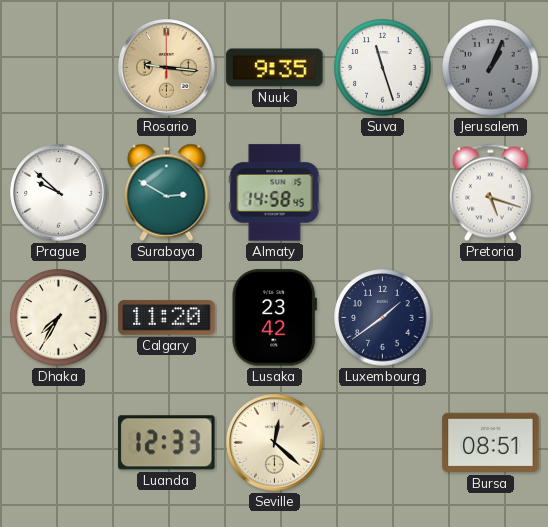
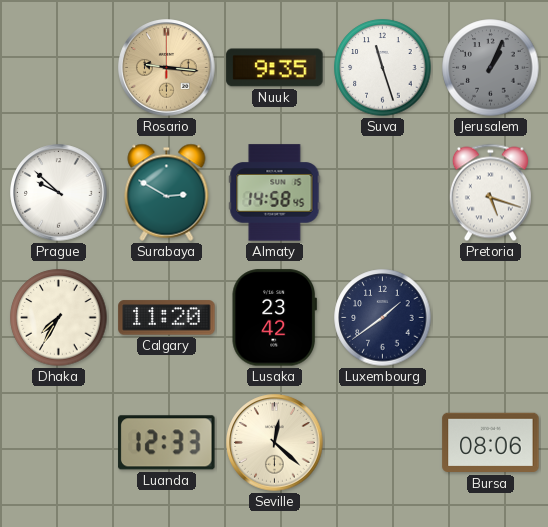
Bursa: 08:51 -> 08:06
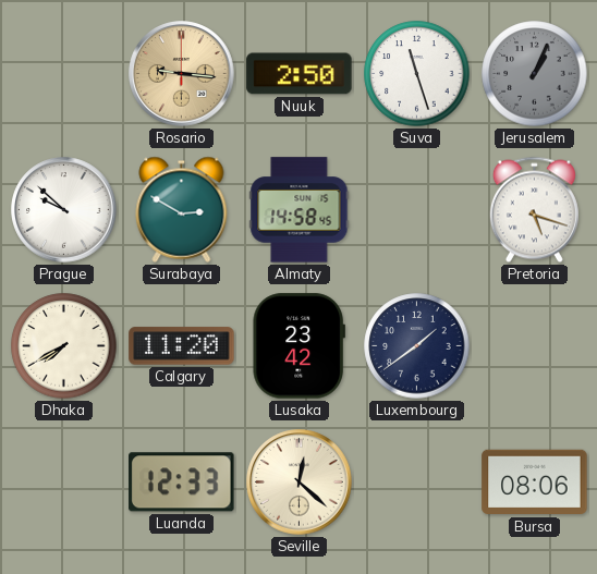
Nuuk: 9:35 -> 2:50
Dhaka: 7:35 -> 7:40
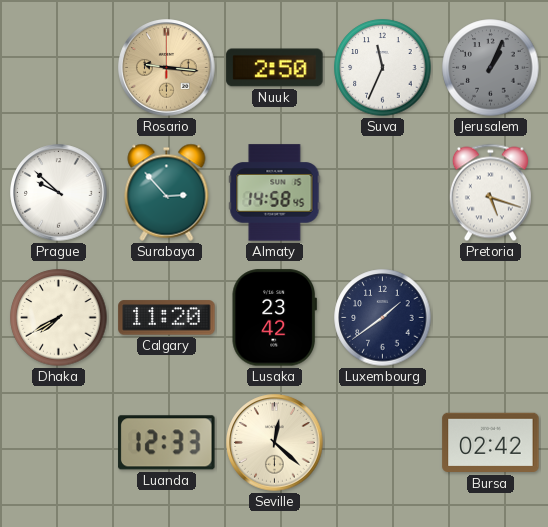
Suva: 11:27 -> 11:34
Surabaya: 2:50 -> 2:53
Bursa: 08:06 -> 02:42
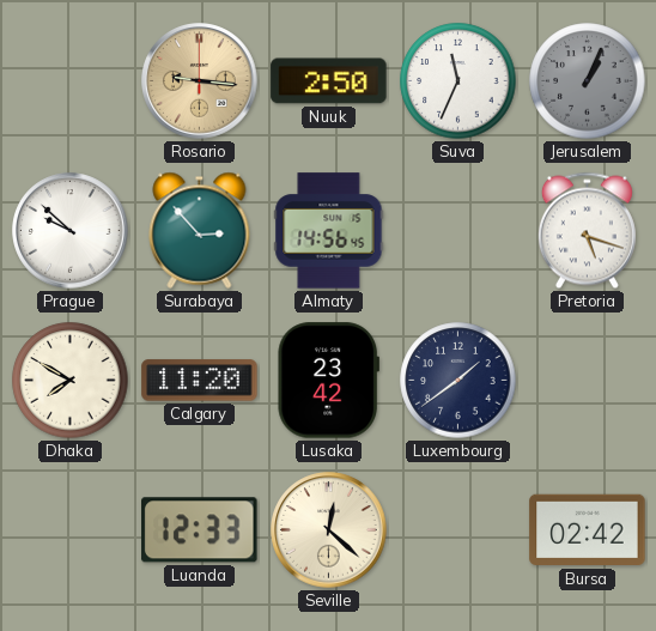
Almaty: 14:58 -> 14:56
Dhaka: 7:40 -> 7:50
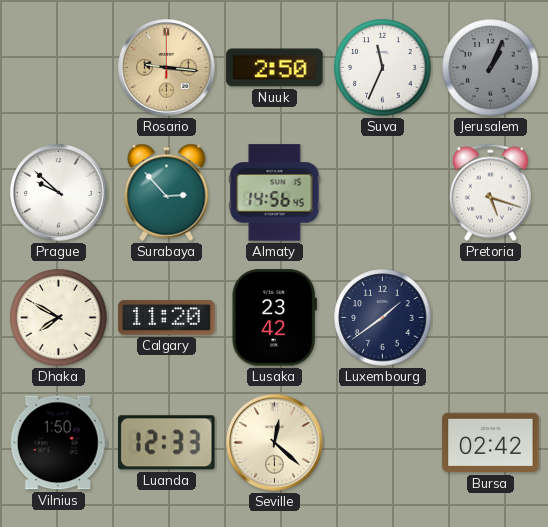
Vilnius: none -> 1:50
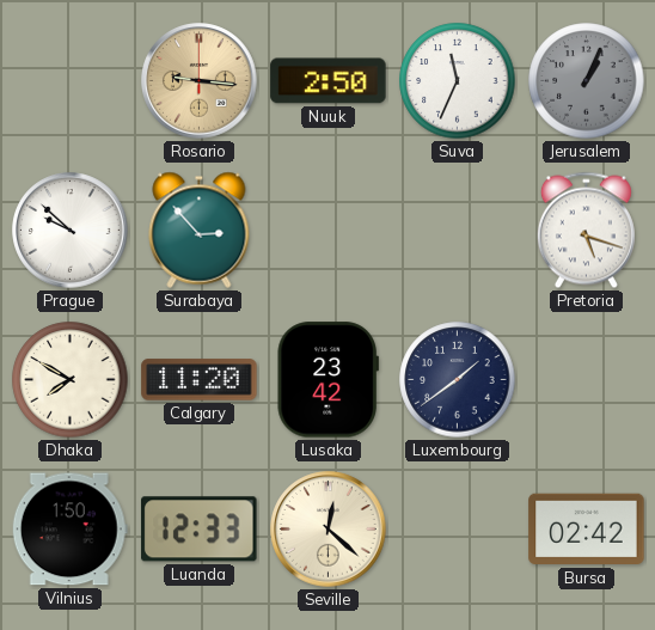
Almaty: 14:56 -> none
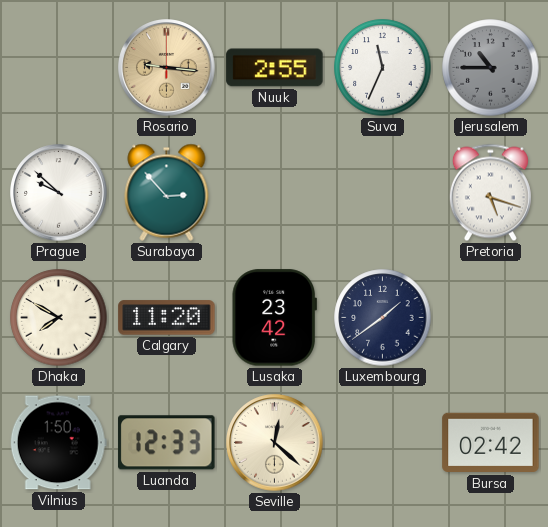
Nuuk: 2:50 -> 2:55
Jerusalem: 1:04 -> 10:45
